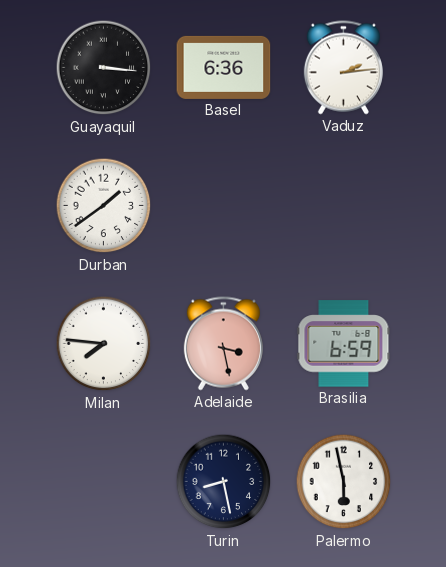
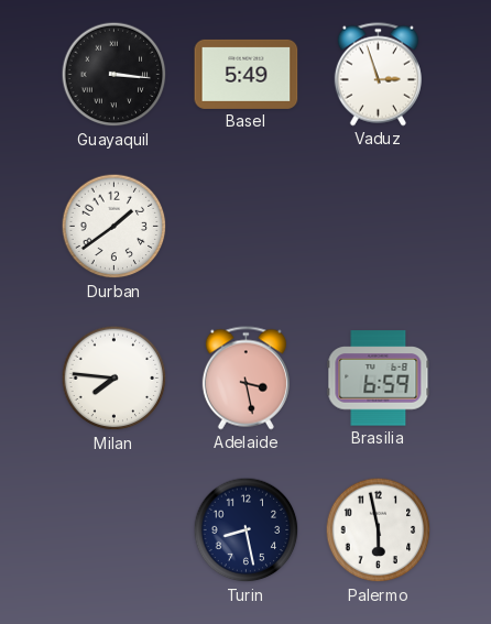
Basel: 6:36 -> 5:49
Vaduz: 2:14 -> 2:57
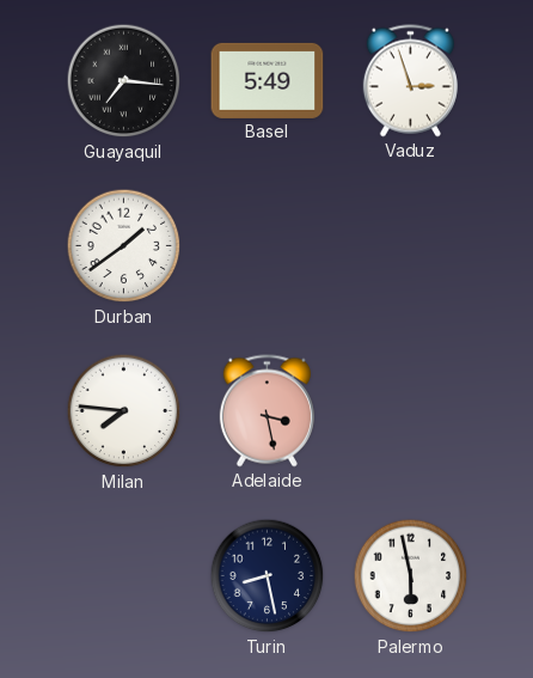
Guayaquil: 3:16 -> 7:16
Brasilia: 6:59 -> none
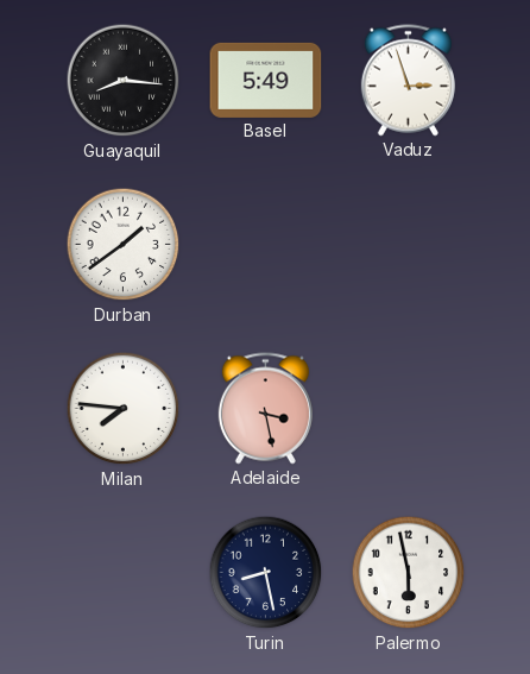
Guayaquil: 7:16 -> 8:16
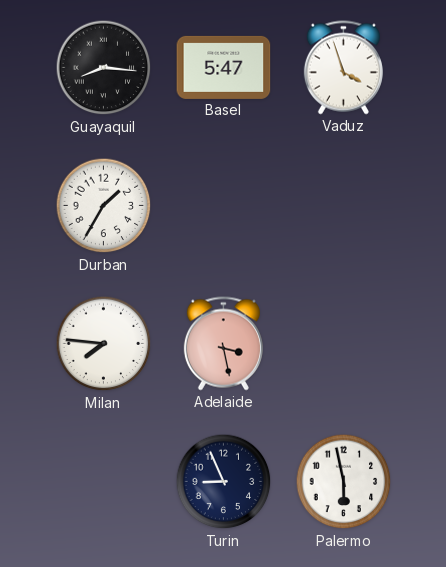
Basel: 5:49 -> 5:47
Vaduz: 2:57 -> 3:57
Durban: 1:39 -> 1:35
Turin: 8:28 -> 8:56
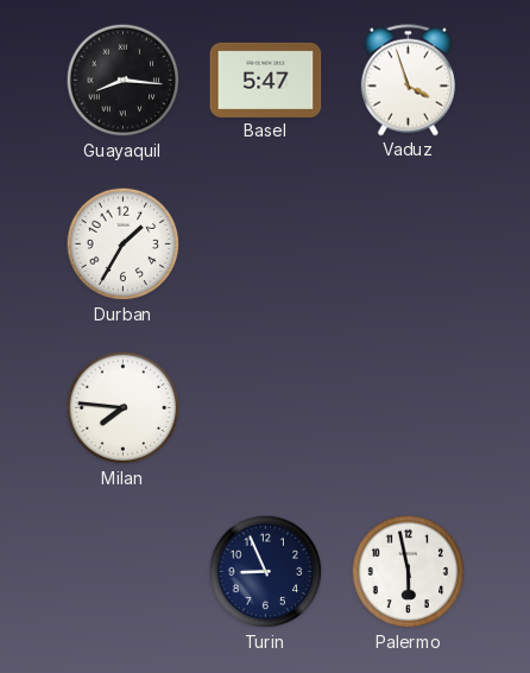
Adelaide: 3:28 -> none
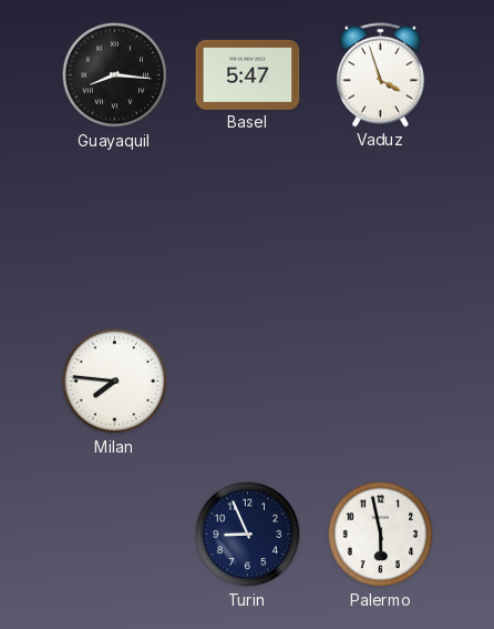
Durban: 1:35 -> none
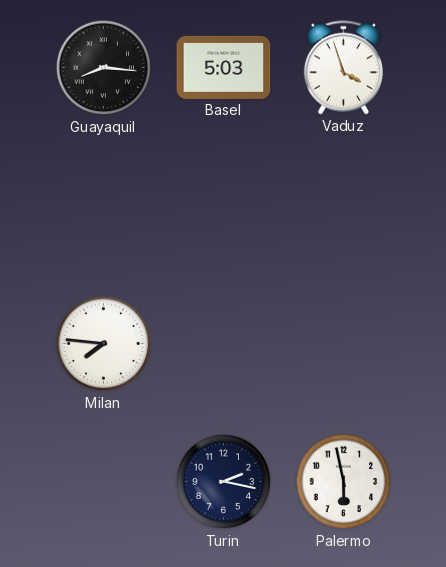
Basel: 5:47 -> 5:03
Turin: 8:56 -> 2:17
